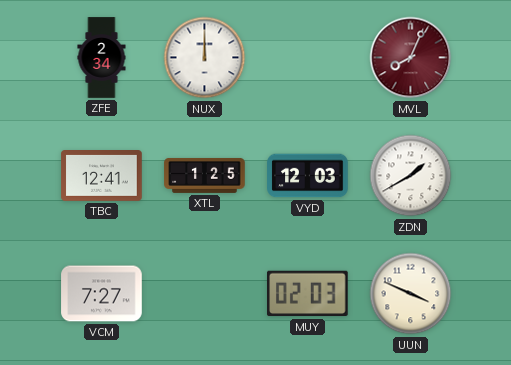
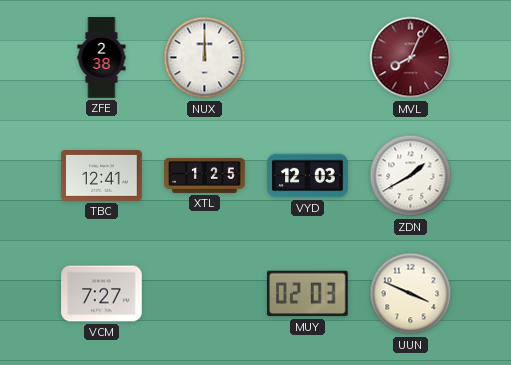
ZFE: 2:34 -> 2:38
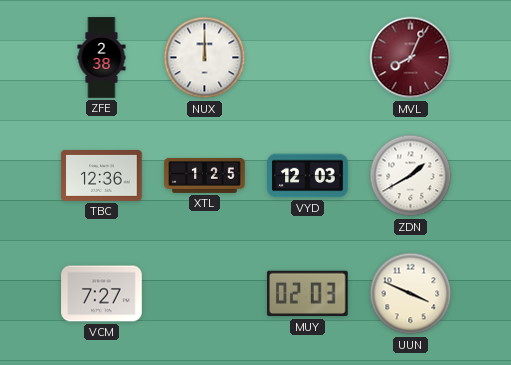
TBC: 12:41 -> 12:36
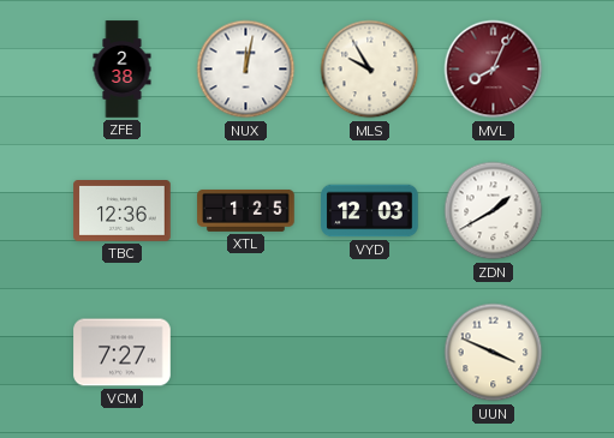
NUX: 12:00 -> 12:02
MLS: none -> 9:55
MUY: 02:03 -> none
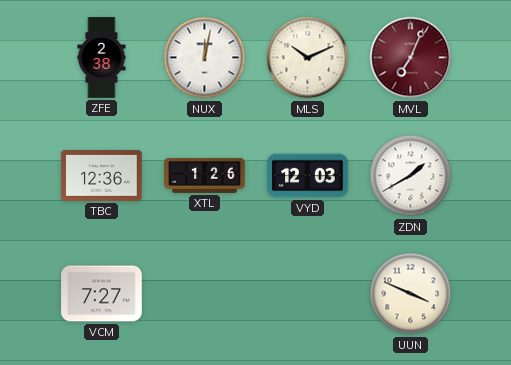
MLS: 9:55 -> 10:11
MVL: 8:04 -> 7:04
XTL: 1:25 -> 1:26
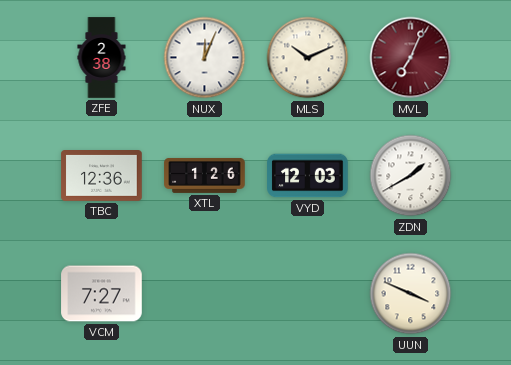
NUX: 12:02 -> 12:04
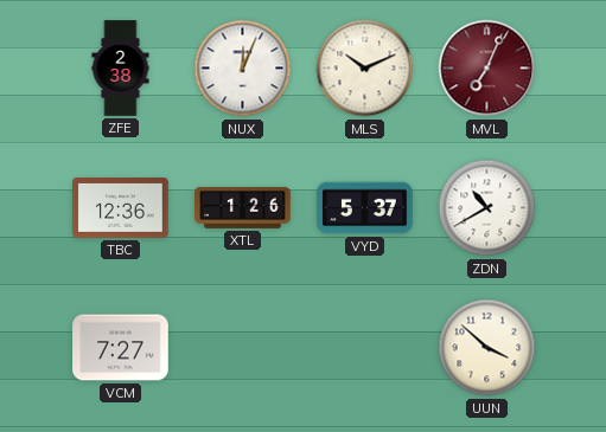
VYD: 12:03 -> 5:37
ZDN: 1:40 -> 10:40
UUN: 3:49 -> 3:52
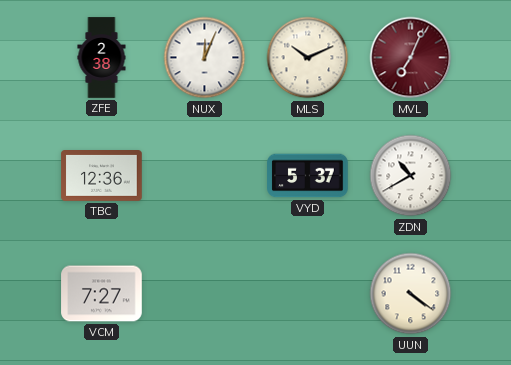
XTL: 1:26 -> none
UUN: 3:52 -> 4:21
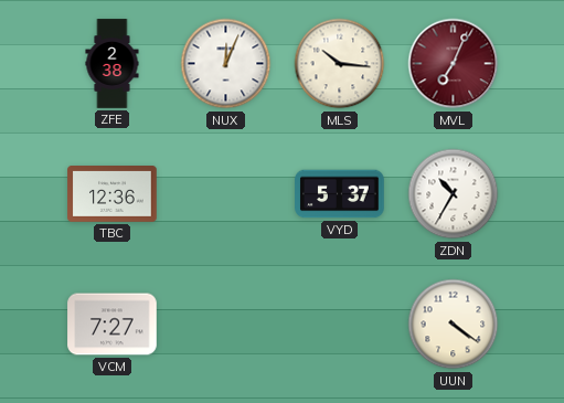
MLS: 10:11 -> 10:16
ZDN: 10:40 -> 10:35
